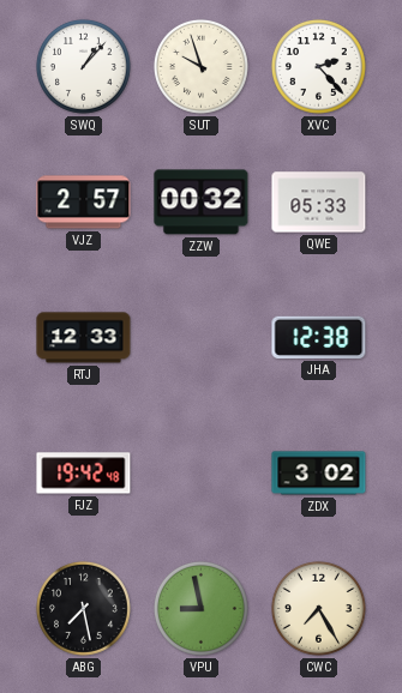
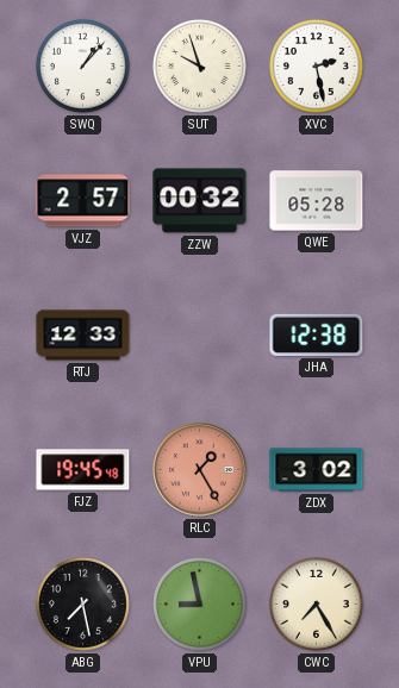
XVC: 2:23 -> 2:28
QWE: 05:33 -> 05:28
FJZ: 19:42 -> 19:45
RLC: none -> 1:25
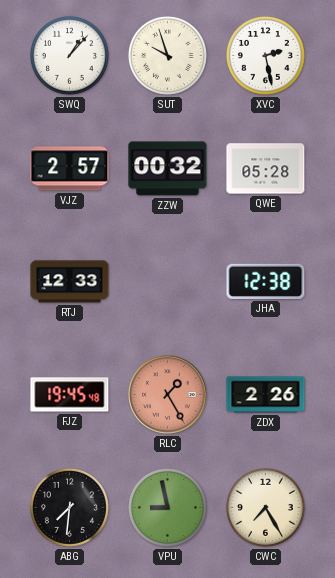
ZDX: 3:02 -> 2:26
ABG: 7:28 -> 7:31
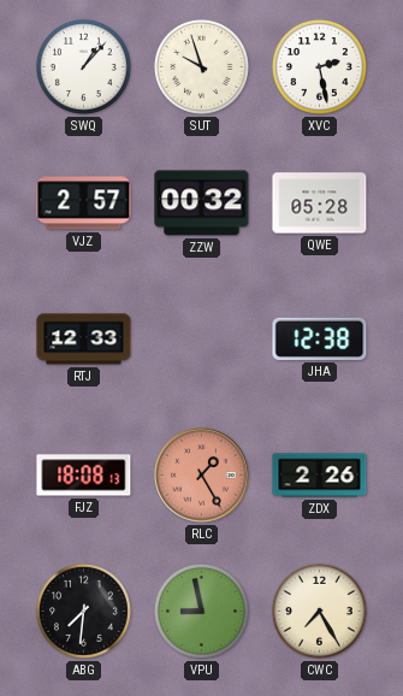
FJZ: 19:45 -> 18:08
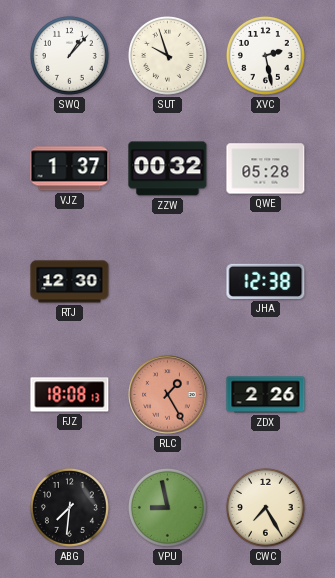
VJZ: 2:57 -> 1:37
RTJ: 12:33 -> 12:30
